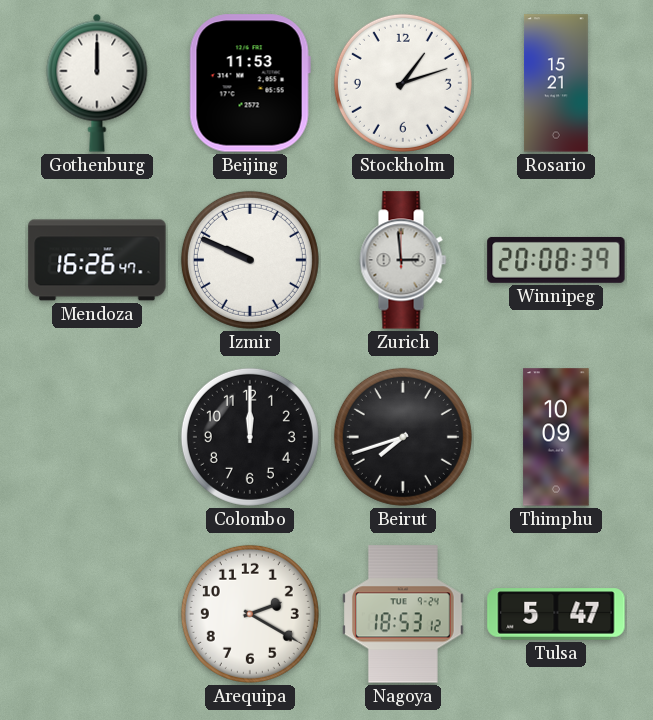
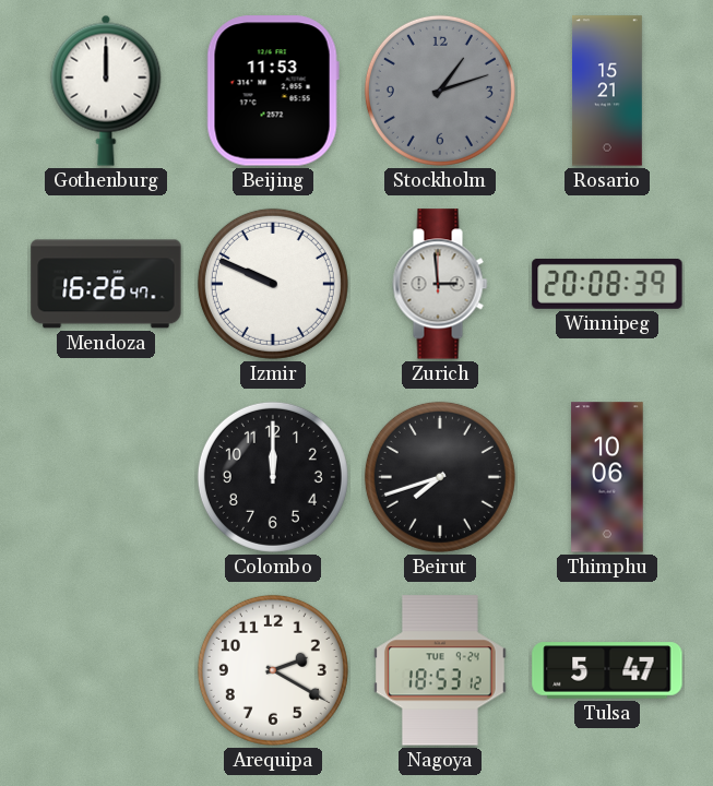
Stockholm dial: white -> grey
Thimphu: 10:09 -> 10:06
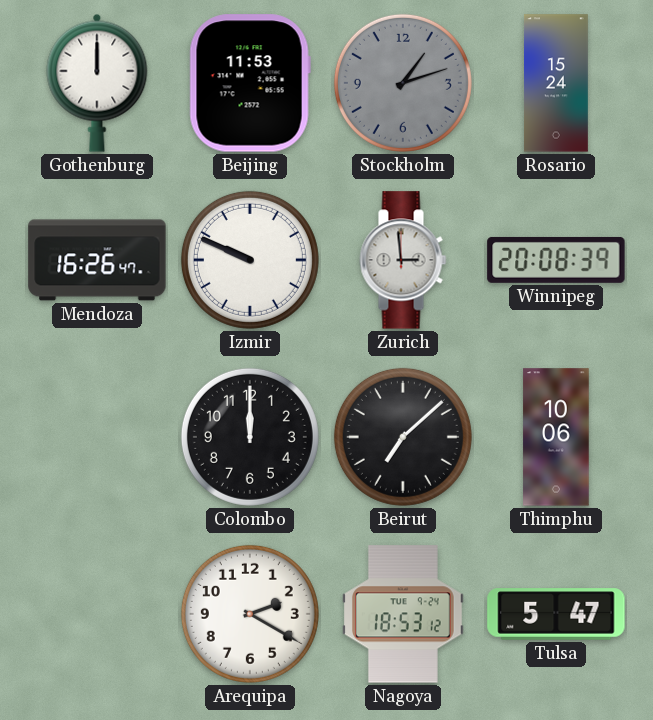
Rosario: 15:21 -> 15:24
Beirut: 7:42 -> 7:08
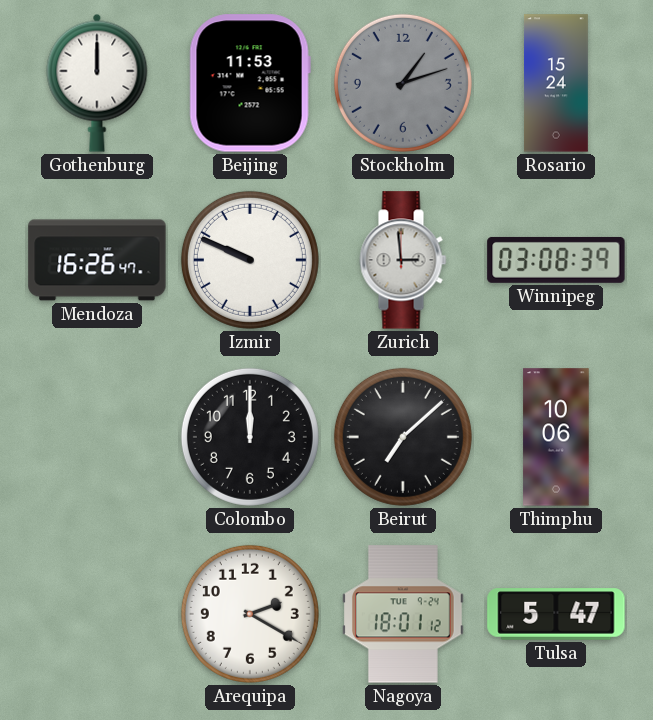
Winnipeg: 20:08 -> 03:08
Nagoya: 18:53 -> 18:01
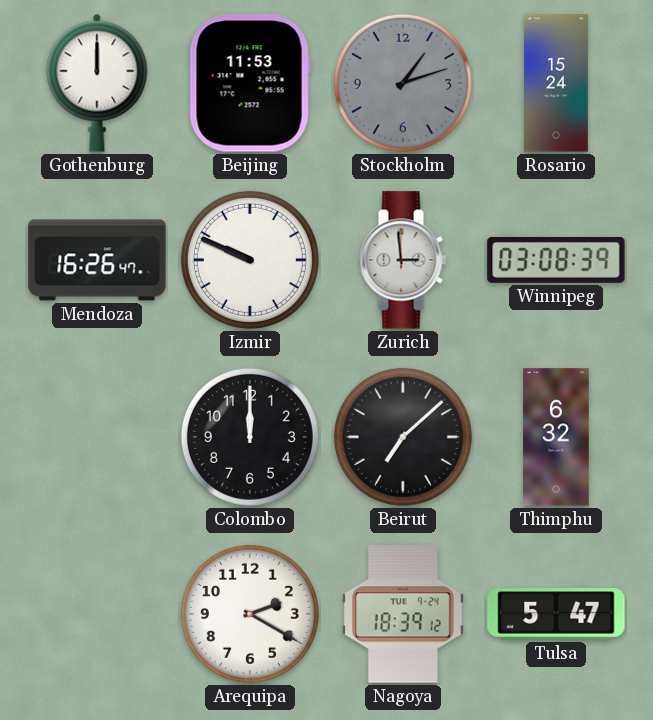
Thimphu: 10:06 -> 6:32
Nagoya: 18:01 -> 18:39
